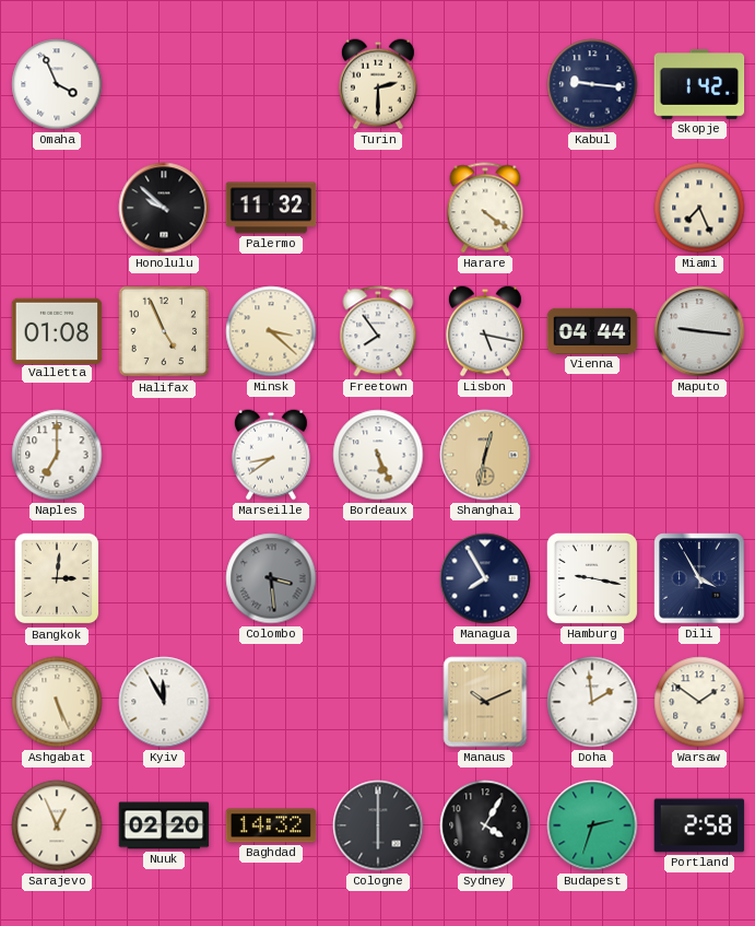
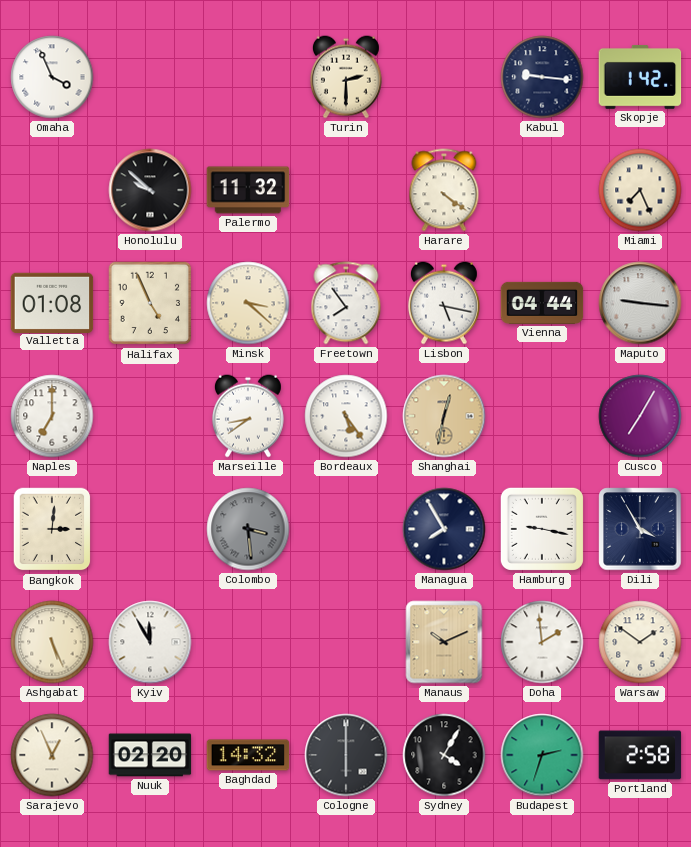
Bordeaux: 5:26 -> 5:24
Cusco: none -> 7:05
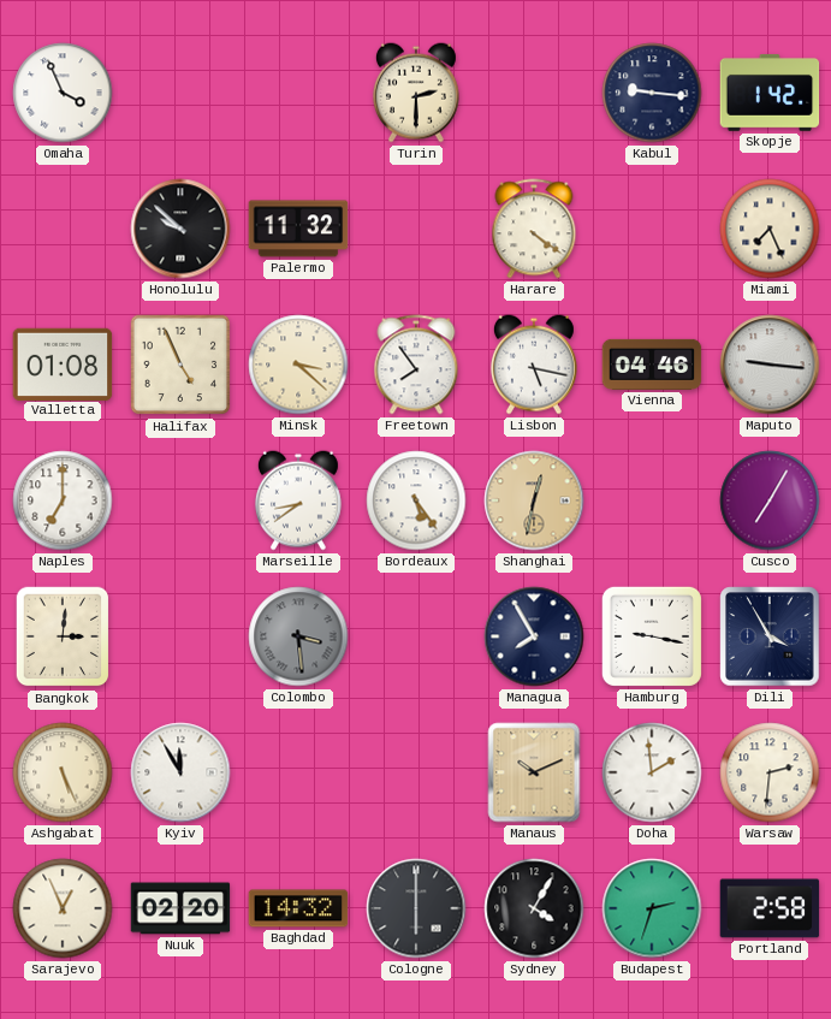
Vienna: 04:44 -> 04:46
Warsaw: 1:51 -> 2:31
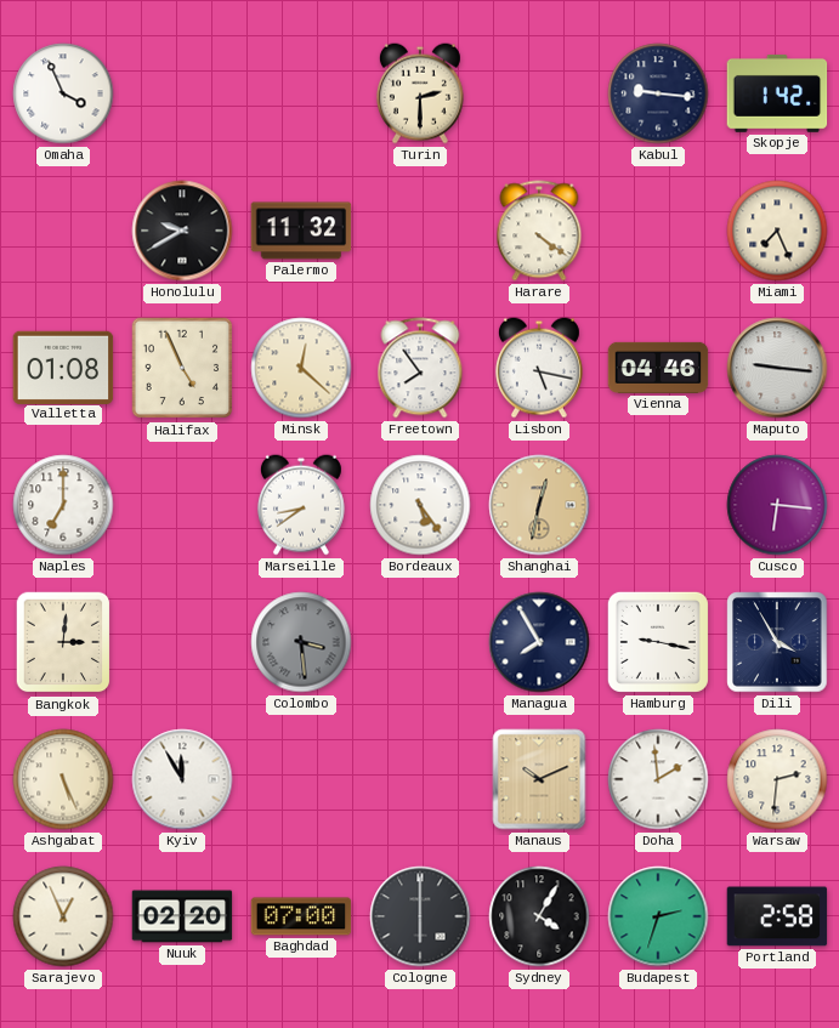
Honolulu: 9:52 -> 9:40
Minsk: 3:22 -> 12:22
Cusco: 7:05 -> 6:16
Baghdad: 14:32 -> 07:00
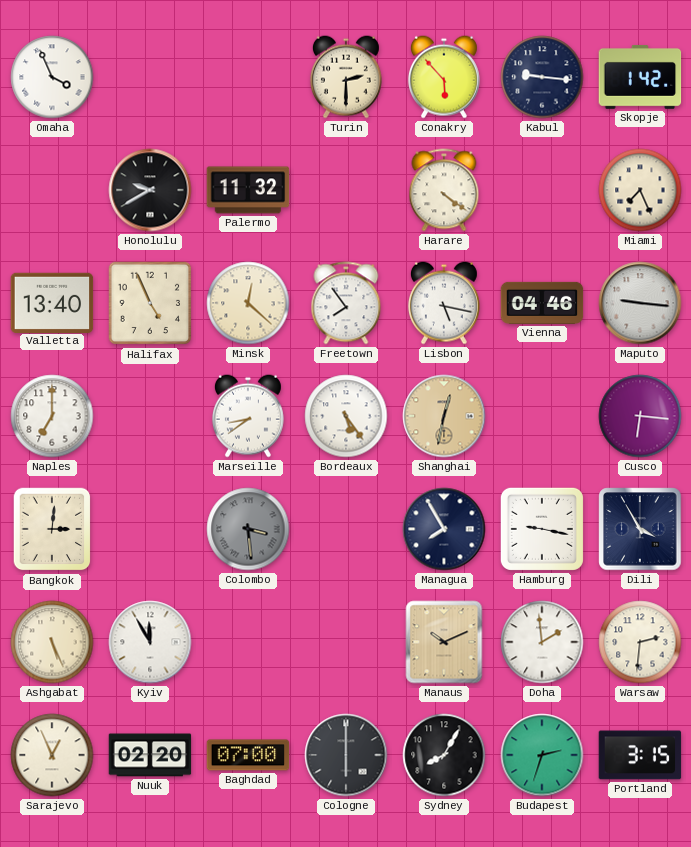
Conakry: none -> 5:53
Valletta: 01:08 -> 13:40
Sydney: 4:05 -> 8:05
Portland: 2:58 -> 3:15
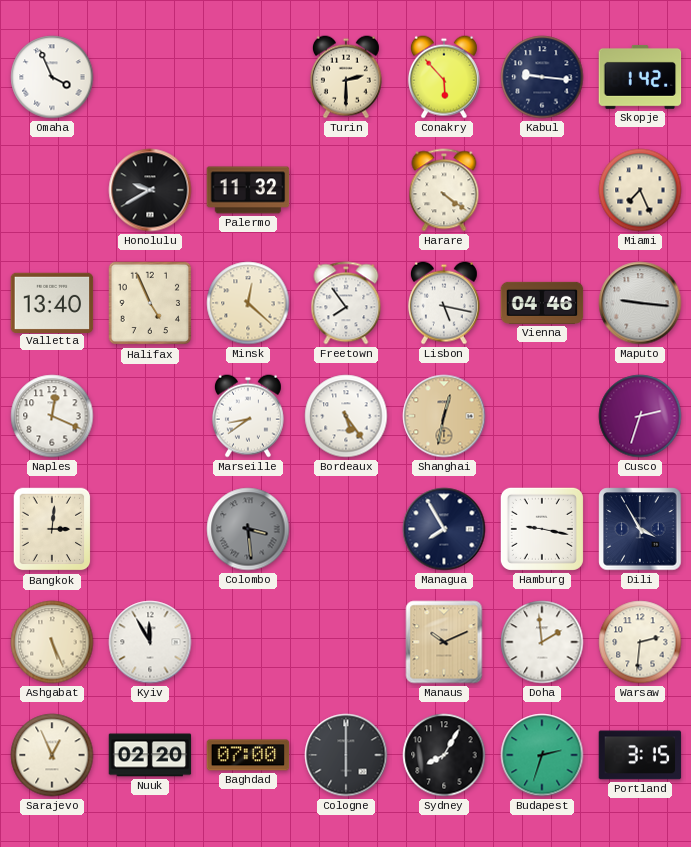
Naples: 7:00 -> 12:19
Cusco: 6:16 -> 2:33
